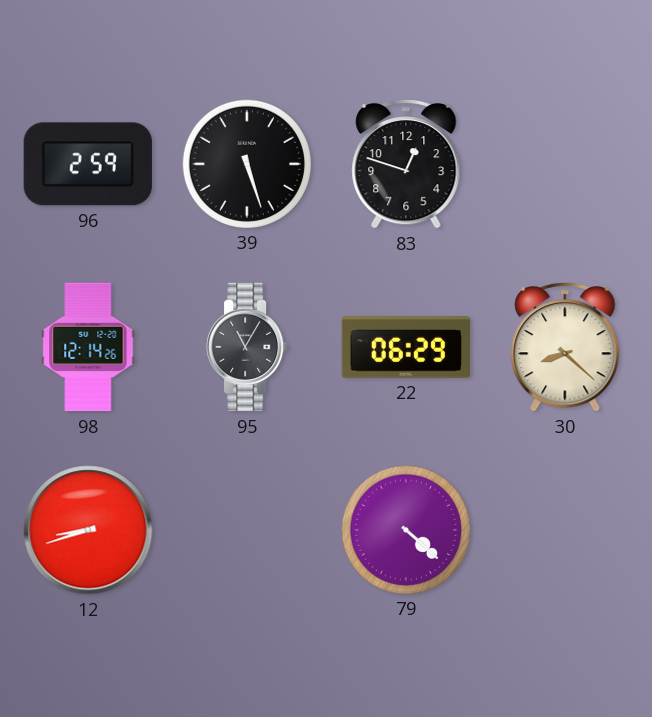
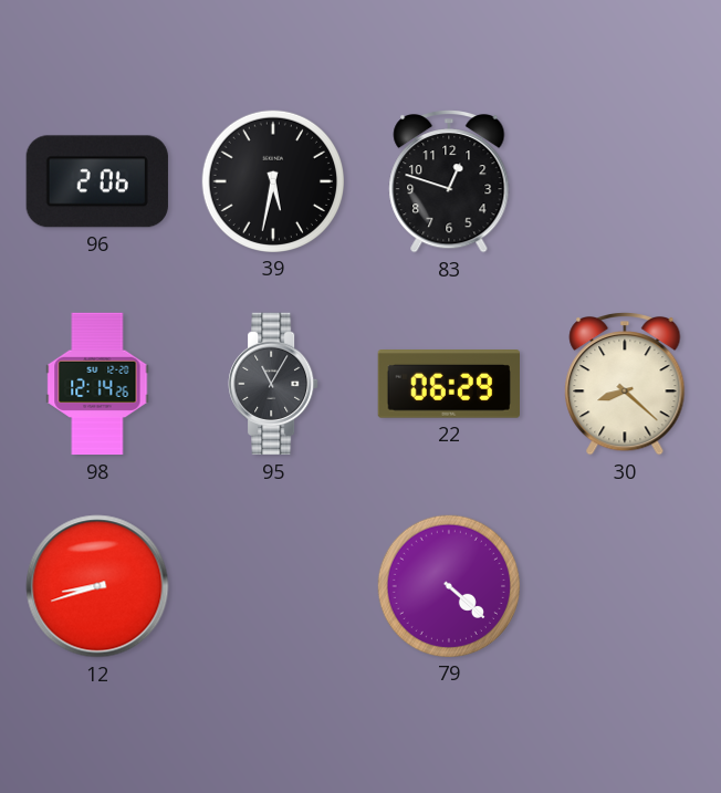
96: 2:59 -> 2:06
39: 5:27 -> 5:32
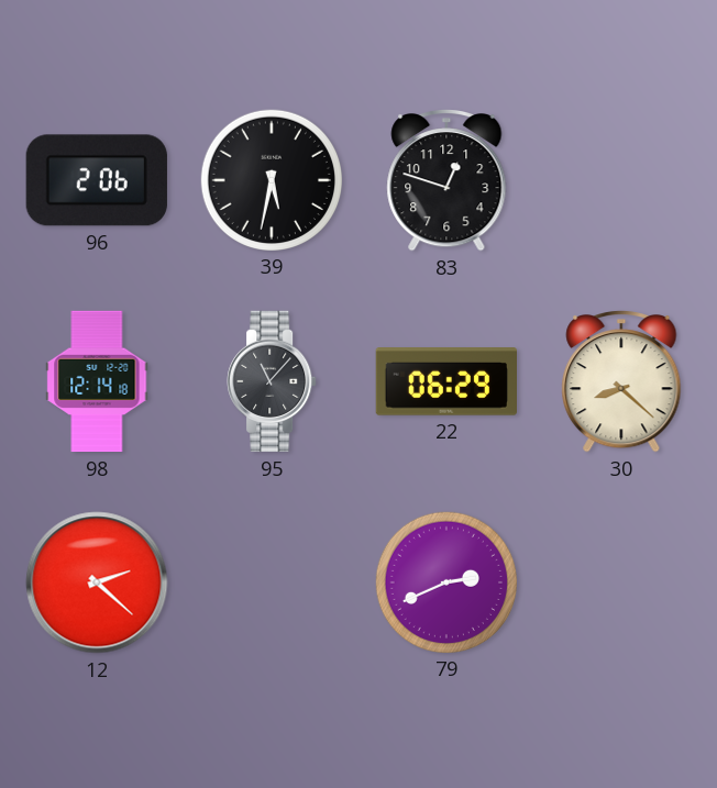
98: 12:14:26 -> 12:14:18
95: 11:05 -> 11:07
12: 8:42 -> 2:22
79: 4:22 -> 2:41
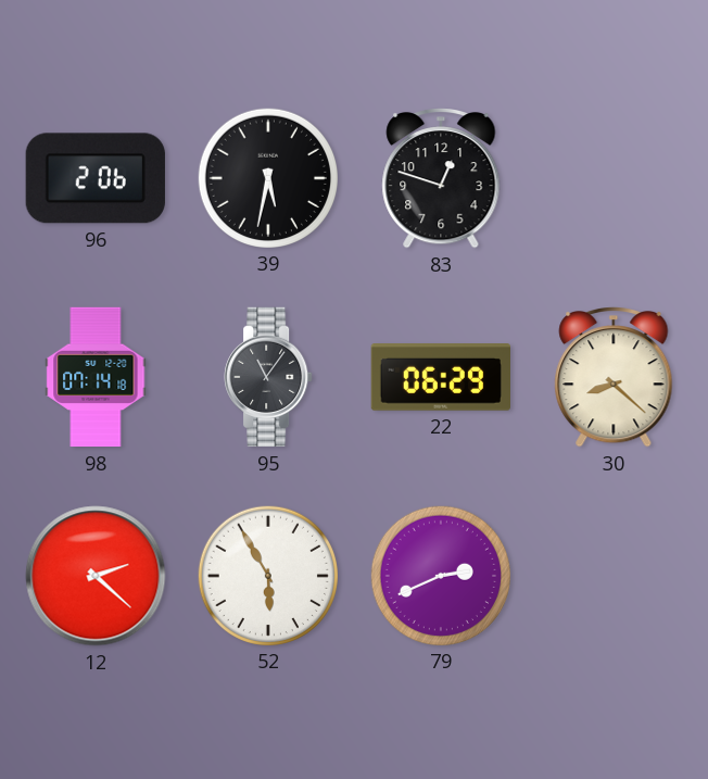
98: 12:14 -> 07:14
95: 11:07 -> 11:06
52: none -> 5:55
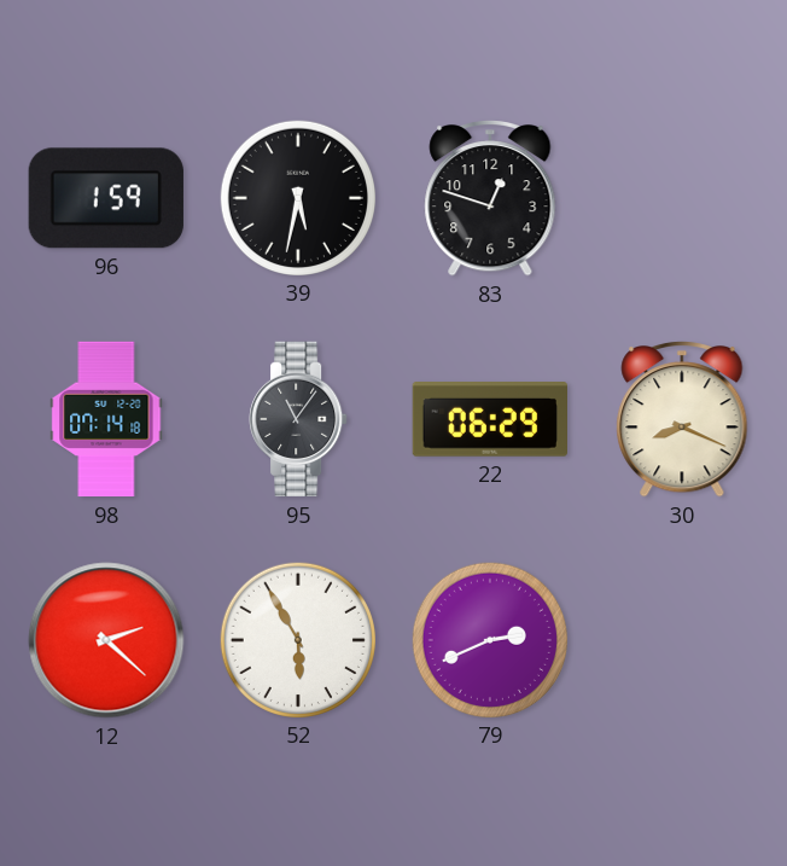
96: 2:06 -> 1:59
30: 8:22 -> 8:19
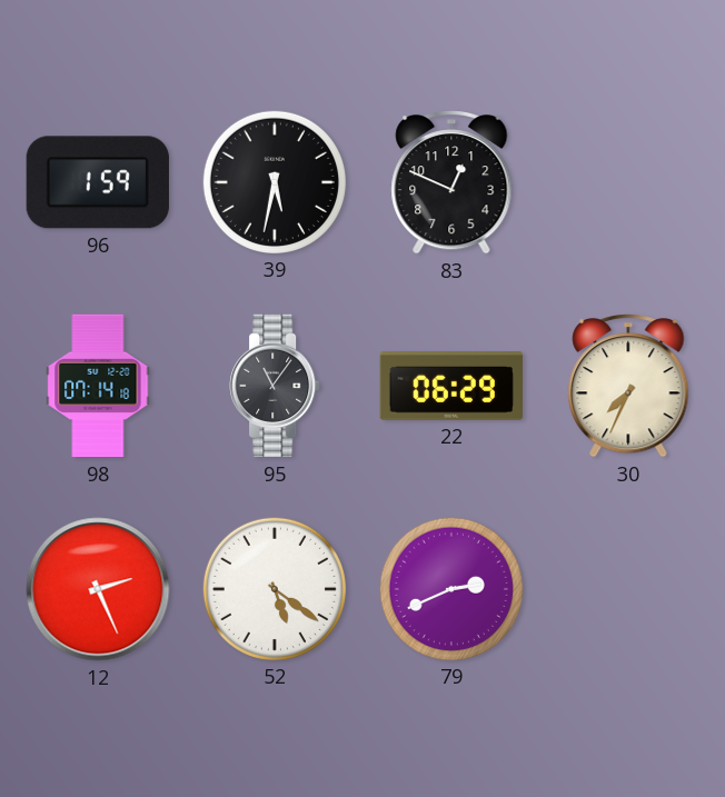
83: 12:48 -> 12:49
30: 8:19 -> 7:34
12: 2:22 -> 2:26
52: 5:55 -> 5:21
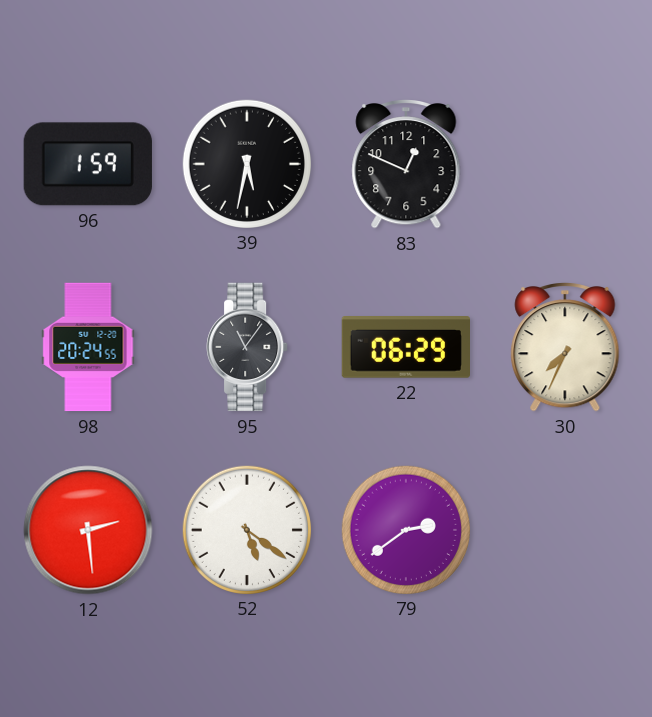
98: 07:14 -> 20:24
12: 2:26 -> 2:29
79: 2:41 -> 2:39
